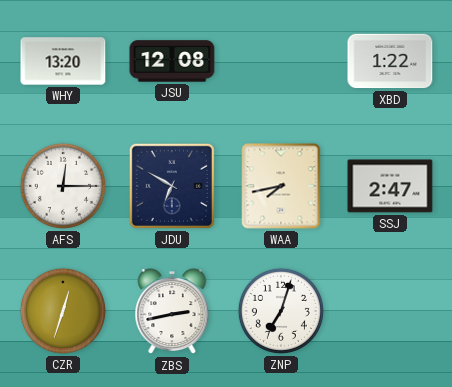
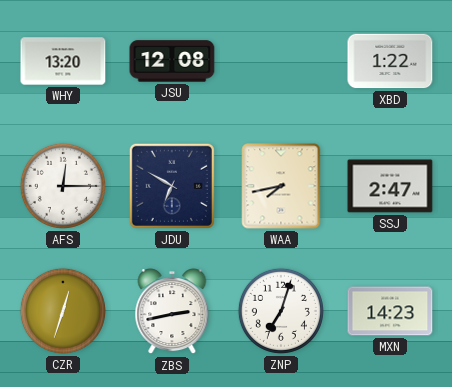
MXN: none -> 14:23
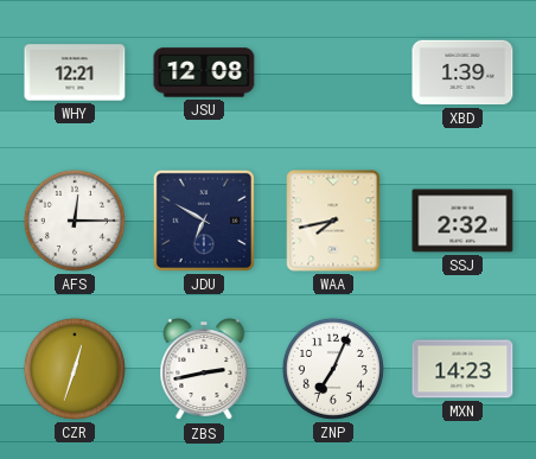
WHY: 13:20 -> 12:21
XBD: 1:22 -> 1:39
SSJ: 2:47 -> 2:32
ZNP: 7:03 -> 7:04
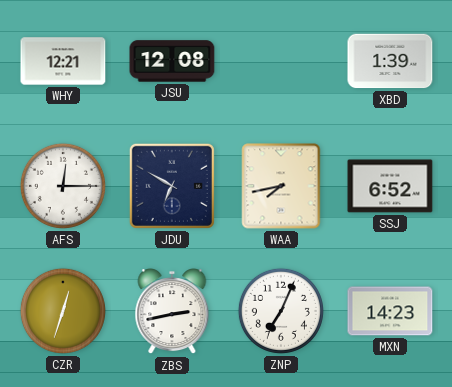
SSJ: 2:32 -> 6:52
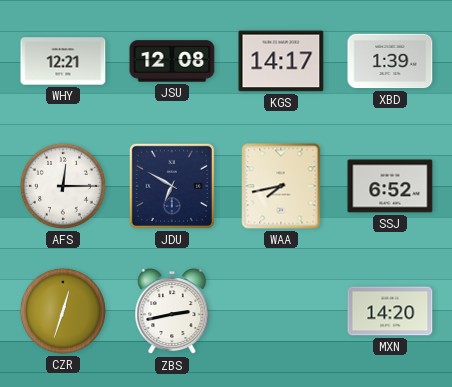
KGS: none -> 14:17
ZNP: 7:04 -> none
MXN: 14:23 -> 14:20
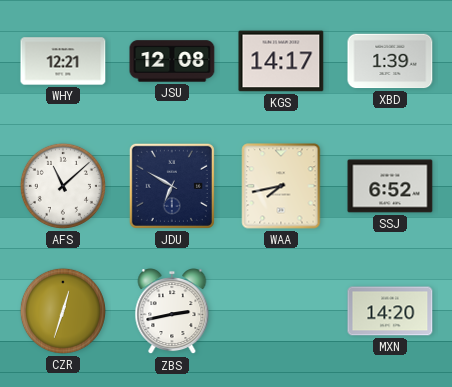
AFS: 12:15 -> 11:08
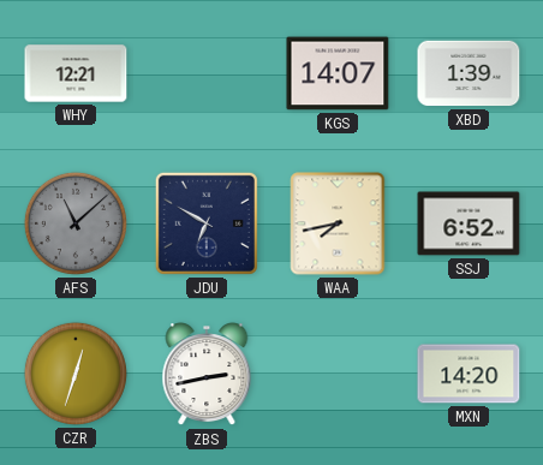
JSU: 12:08 -> none
KGS: 14:17 -> 14:07
AFS dial: white -> grey
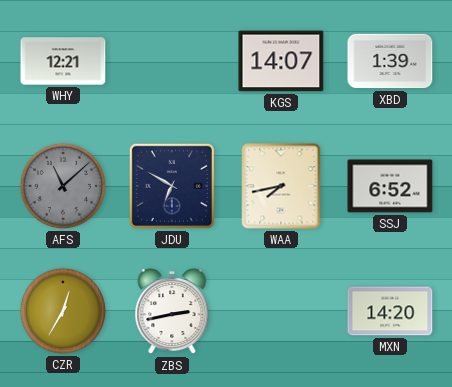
CZR: 12:33 -> 12:35
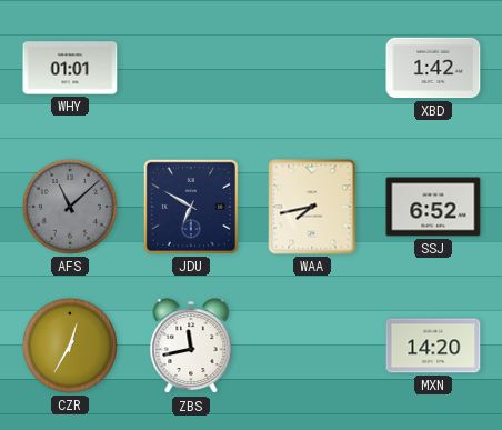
WHY: 12:21 -> 01:01
KGS: 14:07 -> none
XBD: 1:39 -> 1:42
ZBS: 2:43 -> 11:43
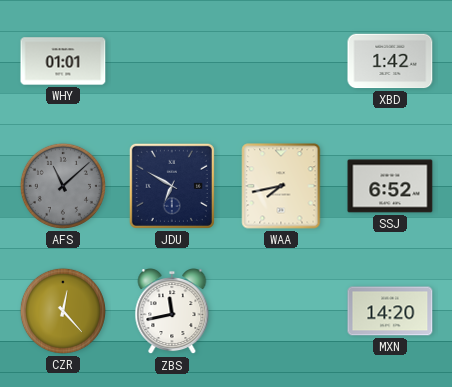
CZR: 12:35 -> 12:23
